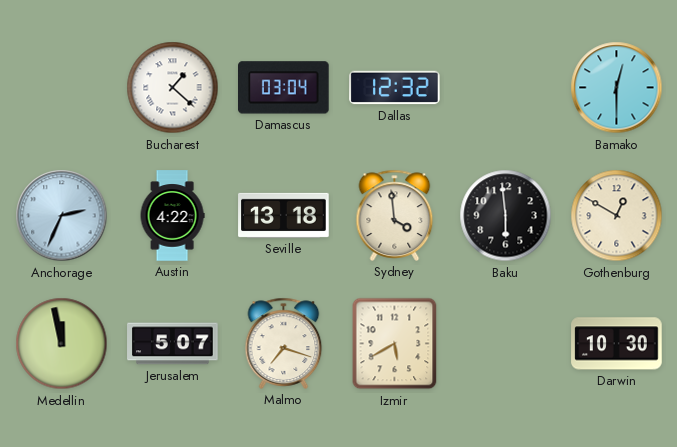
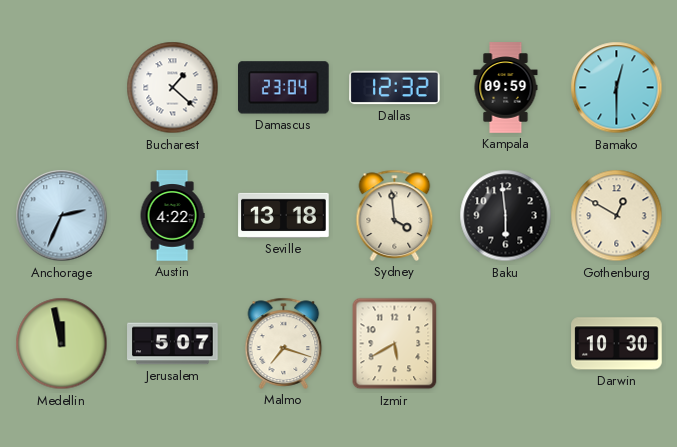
Damascus: 03:04 -> 23:04
Kampala: none -> 09:59
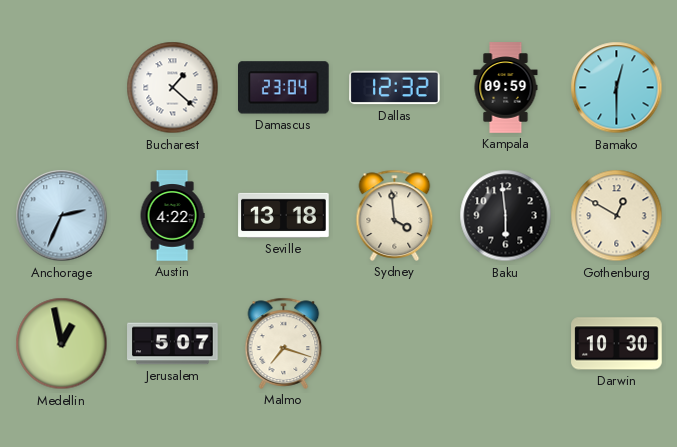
Medellin: 11:58 -> 12:58
Izmir: 5:40 -> none
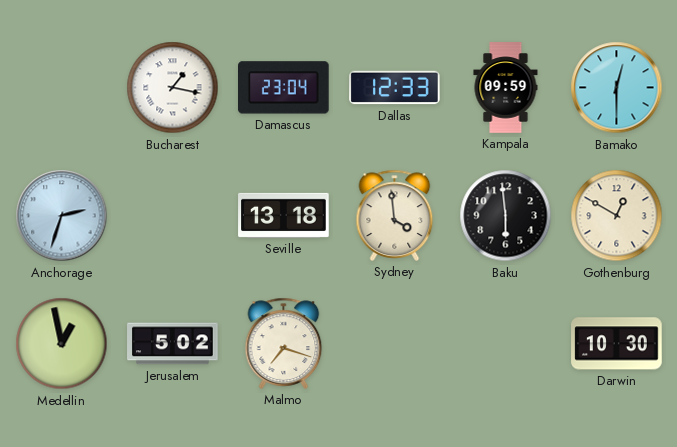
Bucharest: 1:22 -> 1:17
Dallas: 12:32 -> 12:33
Anchorage: 2:34 -> 2:33
Austin: 4:22 -> none
Jerusalem: 5:07 -> 5:02
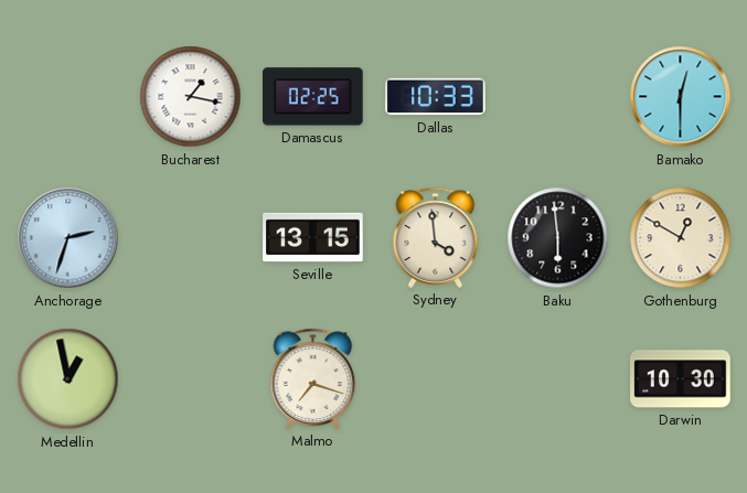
Damascus: 23:04 -> 02:25
Dallas: 12:33 -> 10:33
Kampala: 09:59 -> none
Seville: 13:18 -> 13:15
Jerusalem: 5:02 -> none
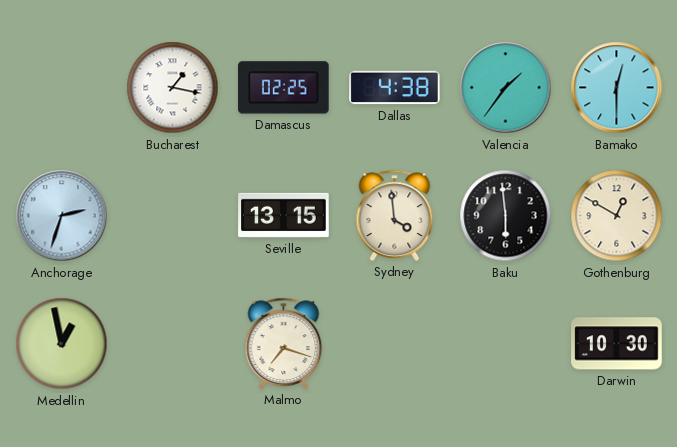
Dallas: 10:33 -> 4:38
Valencia: none -> 1:36
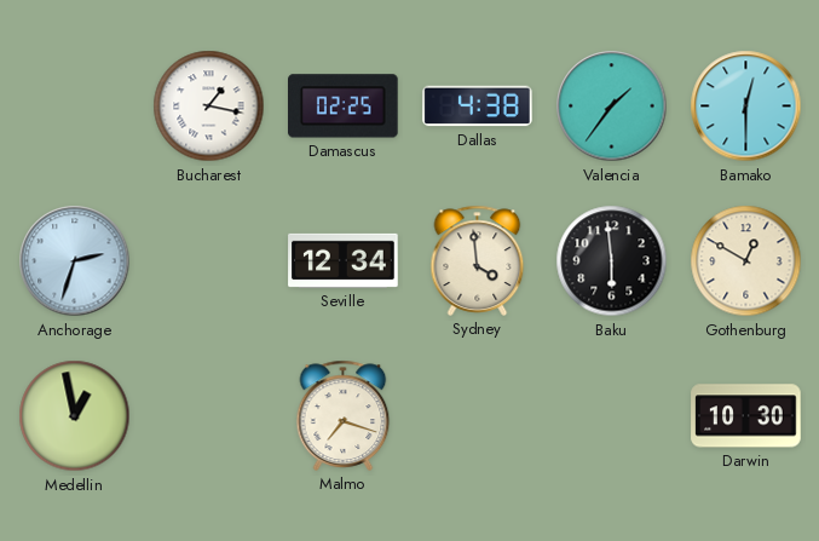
Seville: 13:15 -> 12:34
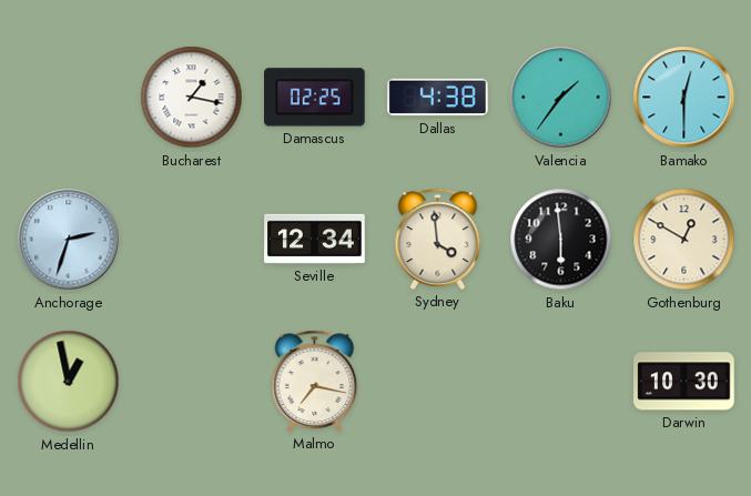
Malmo: 7:18 -> 7:17
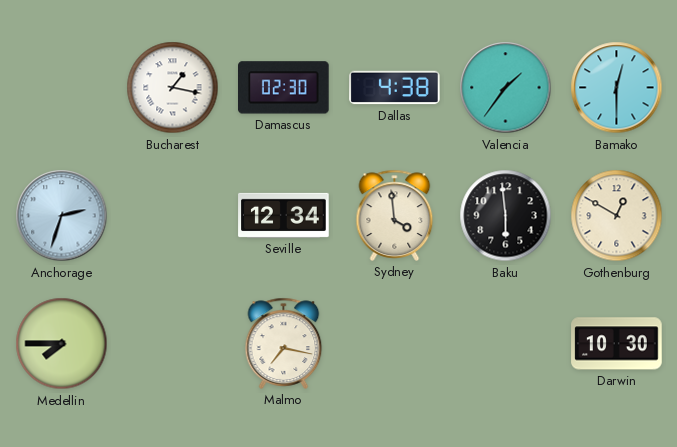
Damascus: 02:25 -> 02:30
Medellin: 12:58 -> 7:45
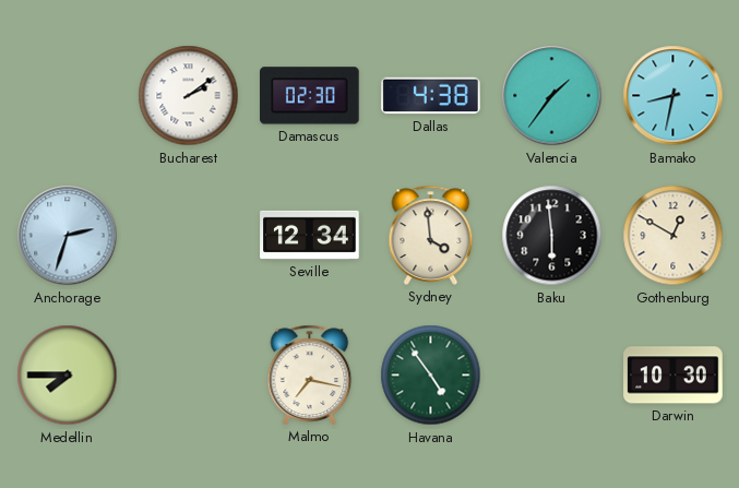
Bucharest: 1:17 -> 2:09
Bamako: 12:30 -> 8:32
Havana: none -> 4:54
